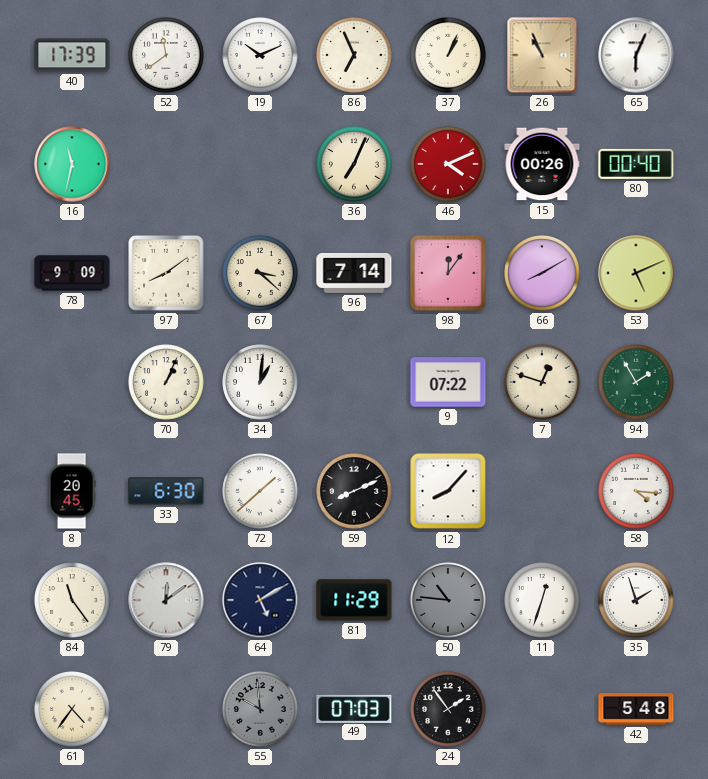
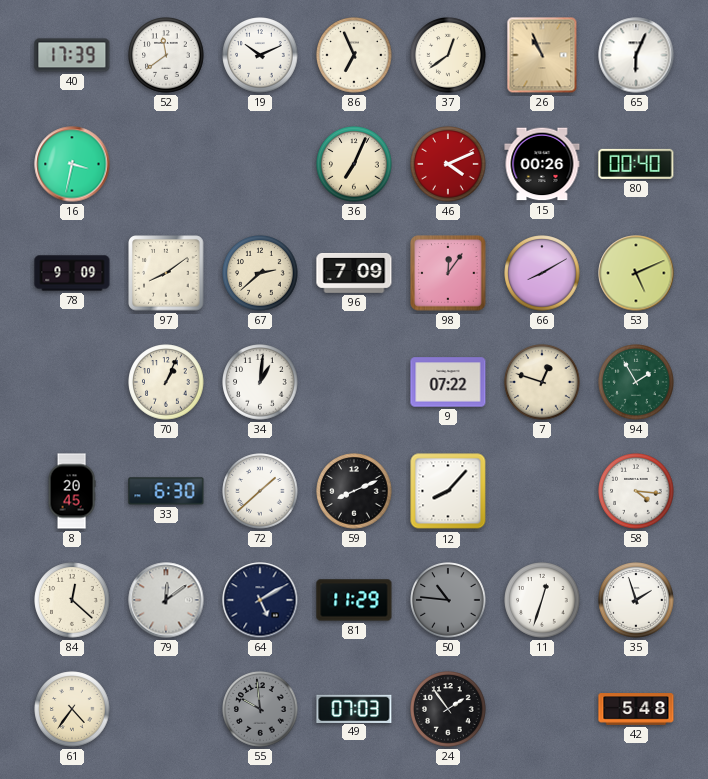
37: 1:04 -> 12:39
16: 11:32 -> 3:32
67: 3:22 -> 2:38
96: 7:14 -> 7:09
84: 11:24 -> 12:22
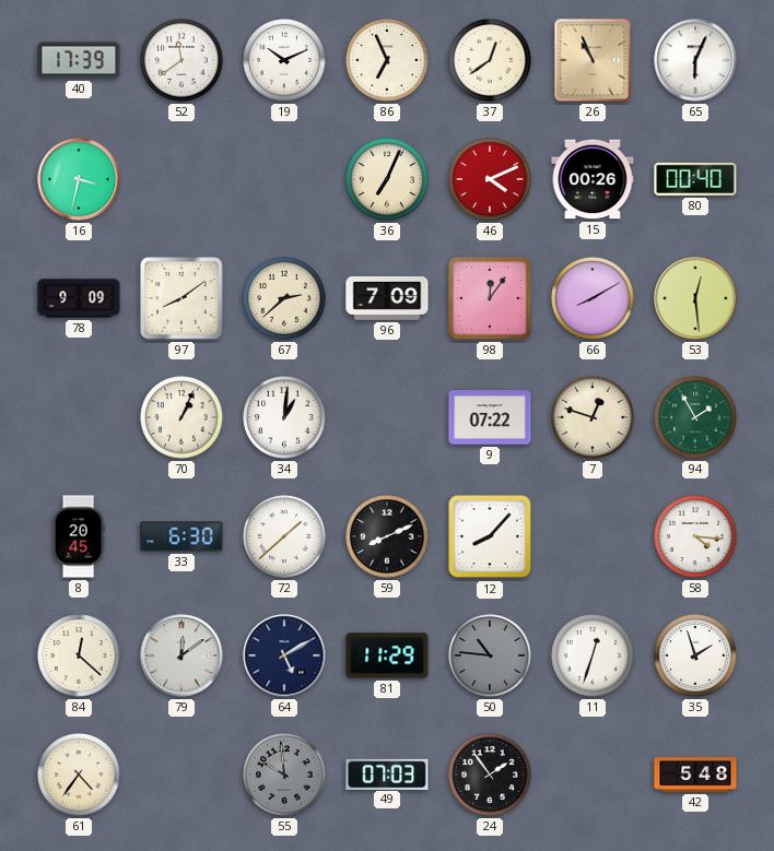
53: 5:11 -> 12:29
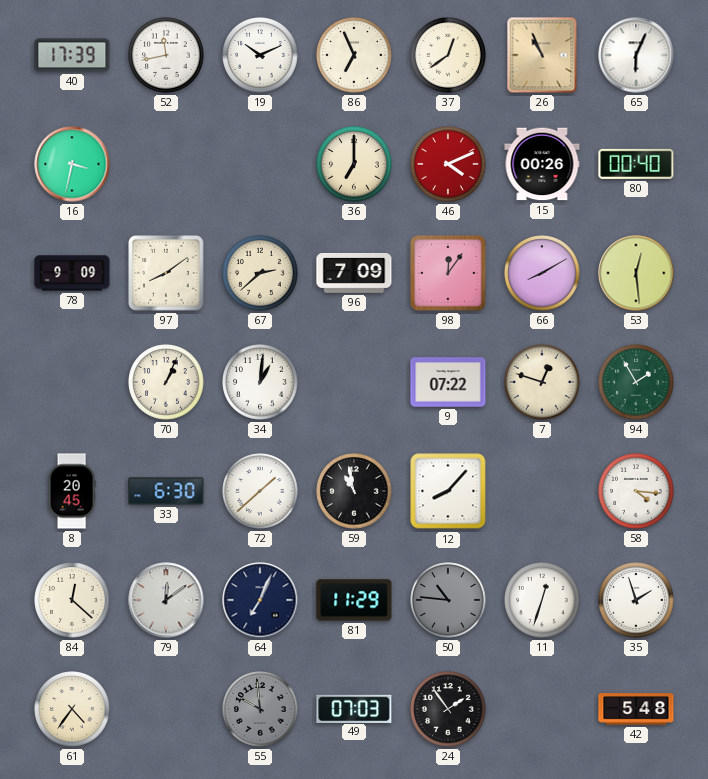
52: 11:39 -> 11:43
36: 7:04 -> 7:00
59: 8:11 -> 10:58
64: 5:10 -> 7:04
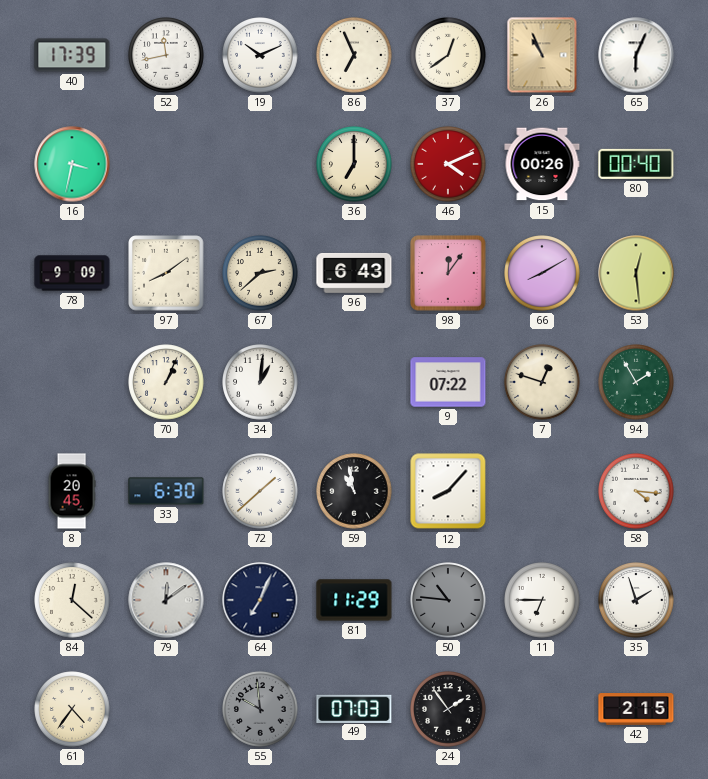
96: 7:09 -> 6:43
11: 12:33 -> 6:45
42: 5:48 -> 2:15
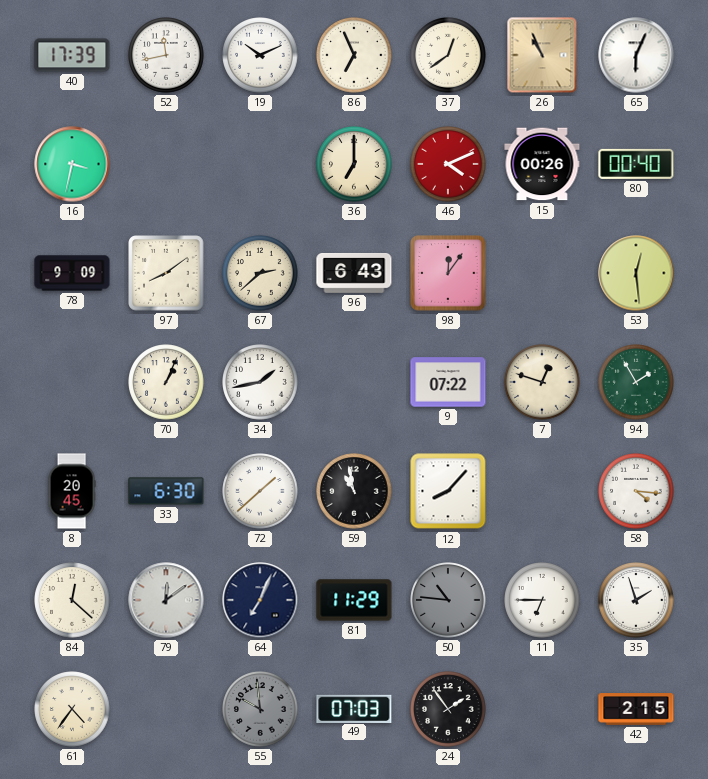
66: 8:10 -> none
34: 1:01 -> 1:43
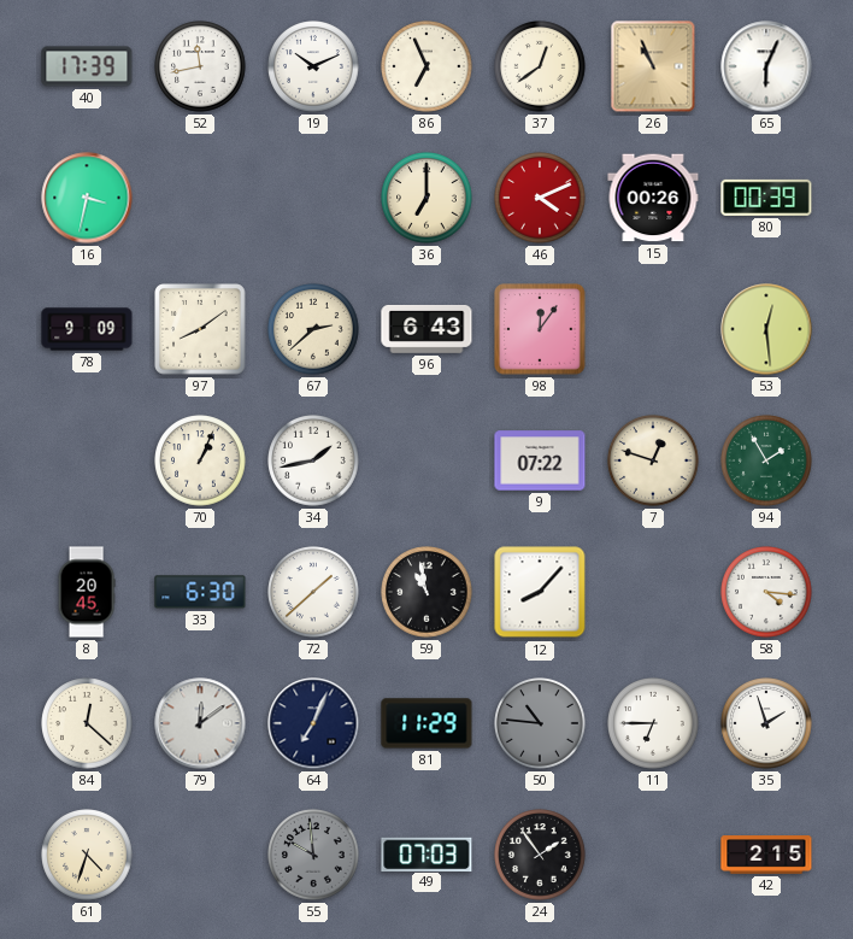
80: 00:40 -> 00:39
61: 4:36 -> 4:33
